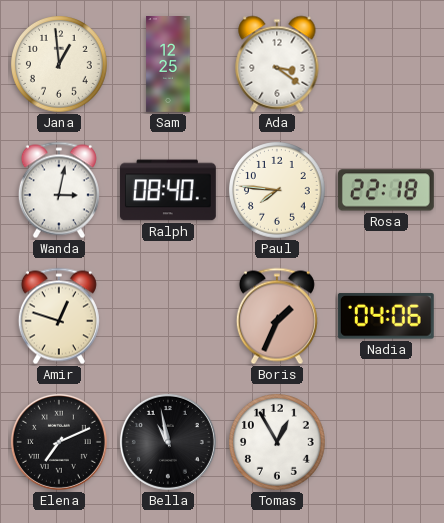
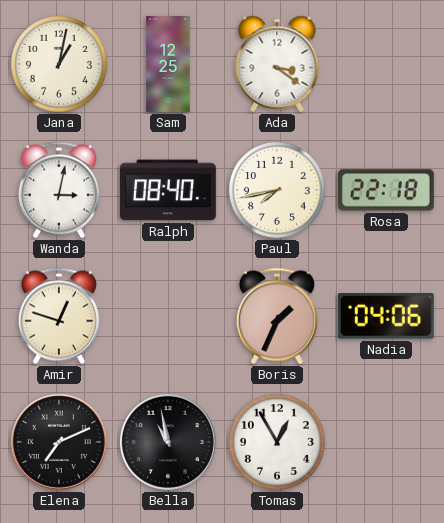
Jana: 12:59 -> 1:02
Paul: 7:46 -> 7:43
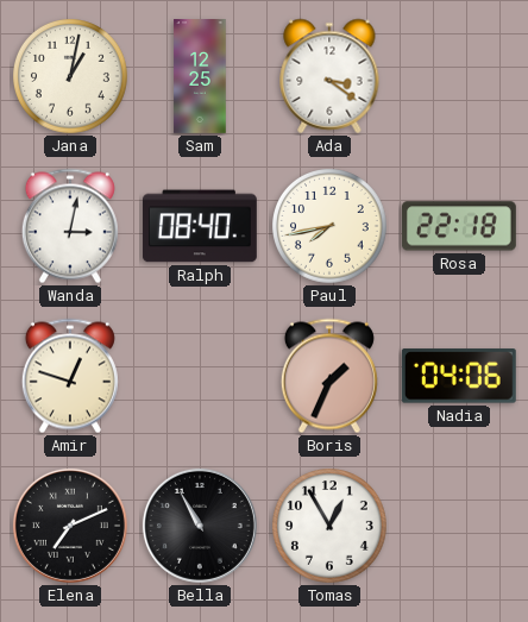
Bella: 10:58 -> 10:55
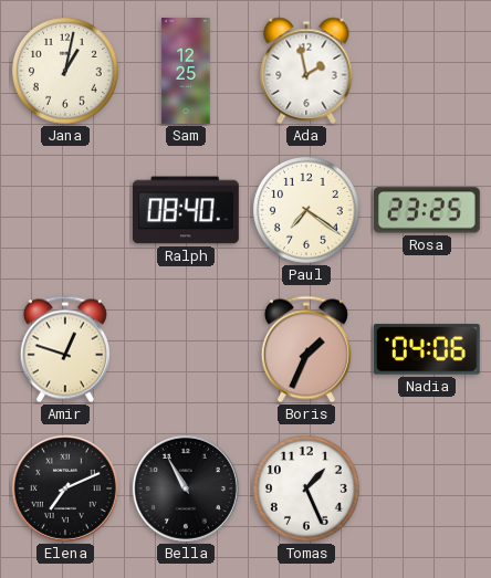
Ada: 3:21 -> 1:58
Wanda: 3:02 -> none
Paul: 7:43 -> 7:21
Rosa: 22:18 -> 23:25
Tomas: 12:55 -> 1:26
